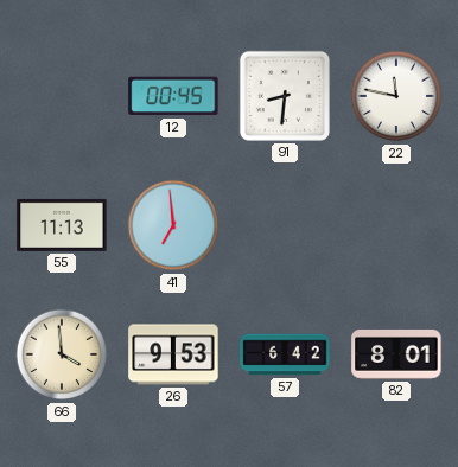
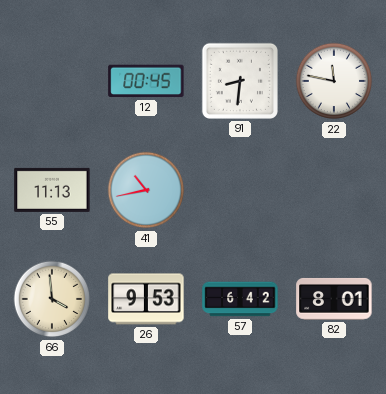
41: 6:59 -> 10:43
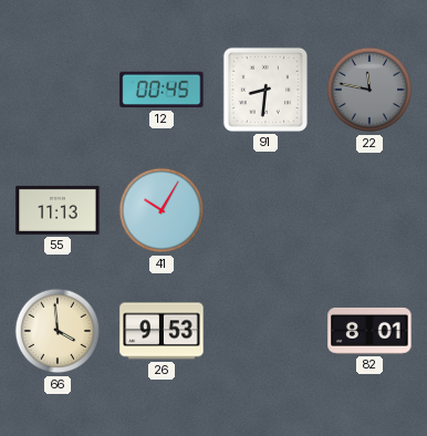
22 dial: white -> grey
41: 10:43 -> 10:05
57: 6:42 -> none
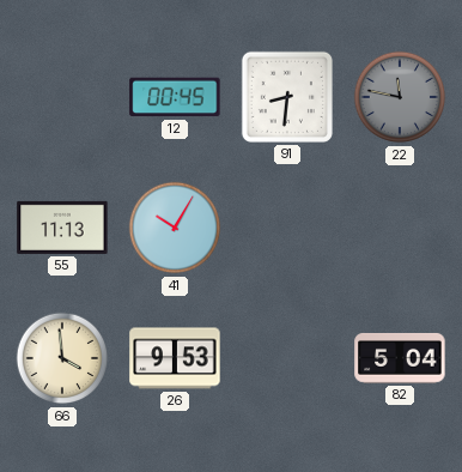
82: 8:01 -> 5:04
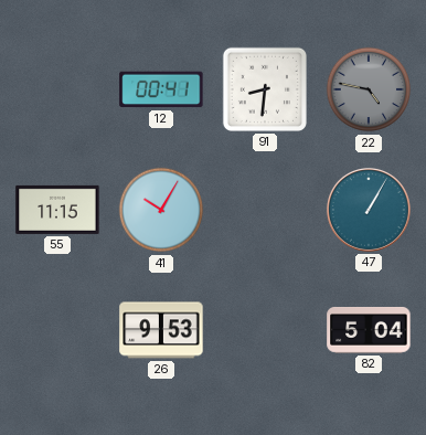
12: 00:45 -> 00:41
22: 11:47 -> 4:47
55: 11:13 -> 11:15
47: none -> 1:05
66: 3:59 -> none
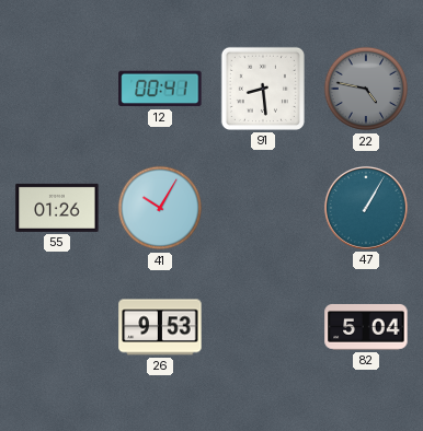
91: 8:31 -> 8:29
55: 11:15 -> 01:26
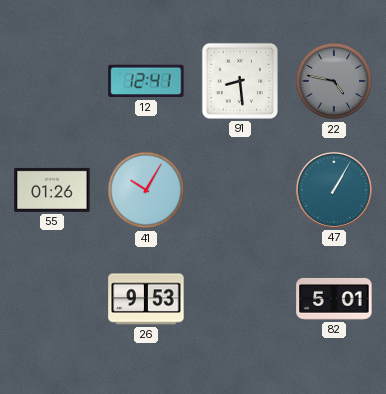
12: 00:41 -> 12:41
82: 5:04 -> 5:01
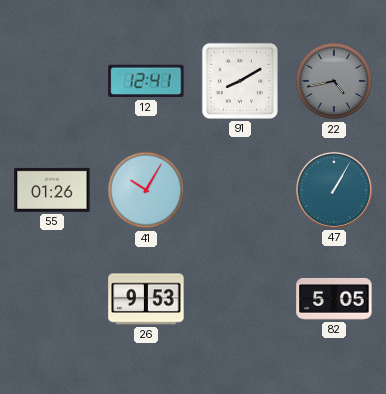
91: 8:29 -> 8:10
22: 4:47 -> 4:43
82: 5:01 -> 5:05
